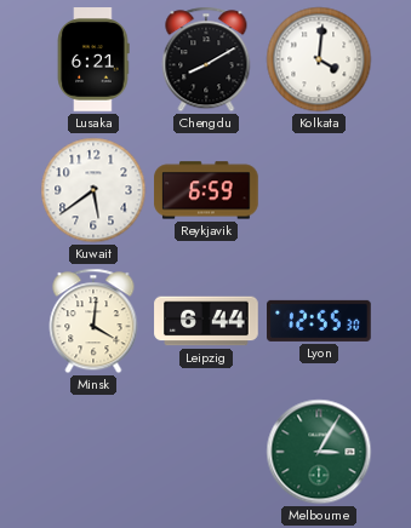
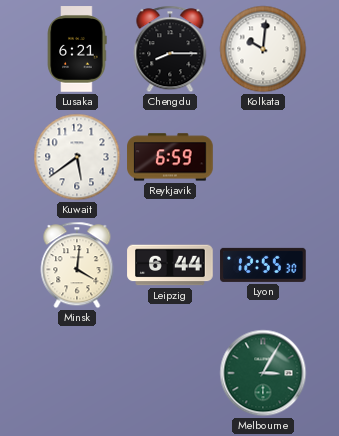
Chengdu: 8:10 -> 8:15
Kolkata: 4:01 -> 10:01
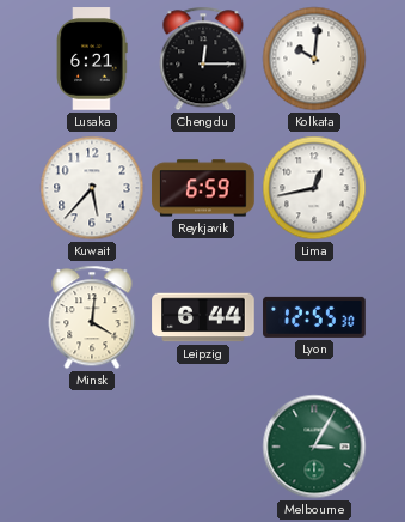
Chengdu: 8:15 -> 12:15
Kuwait: 5:39 -> 5:37
Lima: none -> 12:43
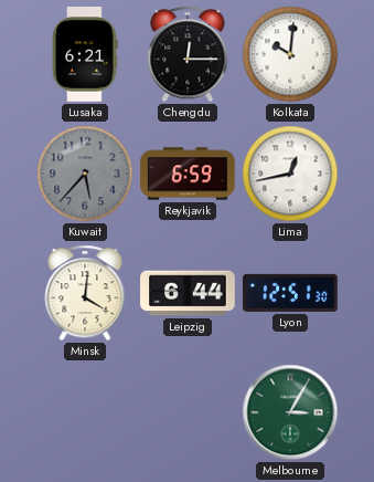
Kuwait dial: white -> grey
Lyon: 12:55 -> 12:51
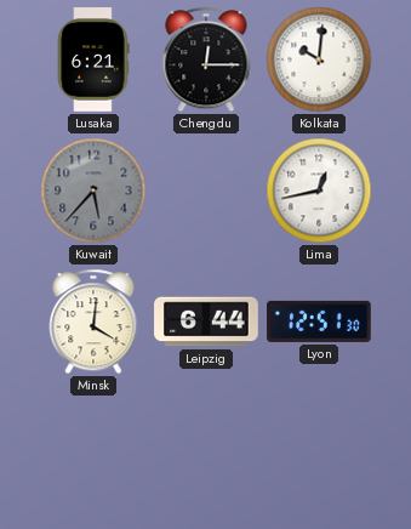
Reykjavik: 6:59 -> none
Melbourne: 3:05 -> none
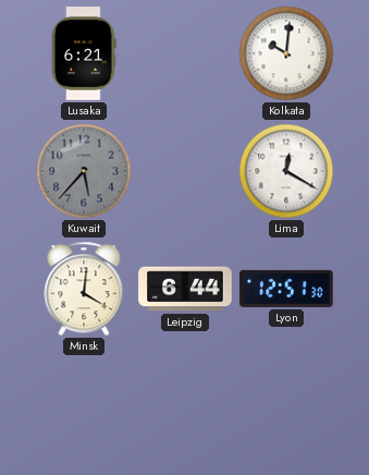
Chengdu: 12:15 -> none
Lima: 12:43 -> 12:20
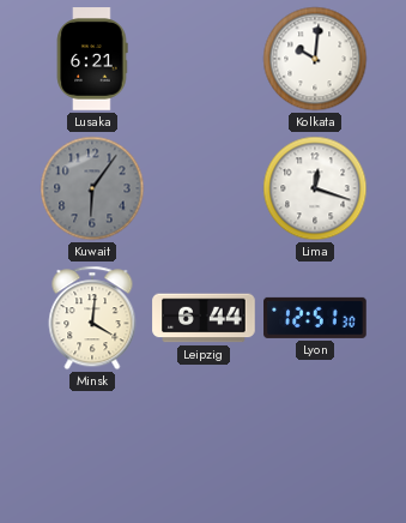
Kuwait: 5:37 -> 6:06
Lima: 12:20 -> 12:18
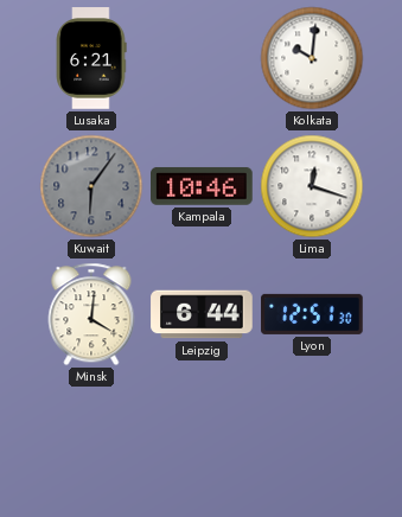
Kampala: none -> 10:46
